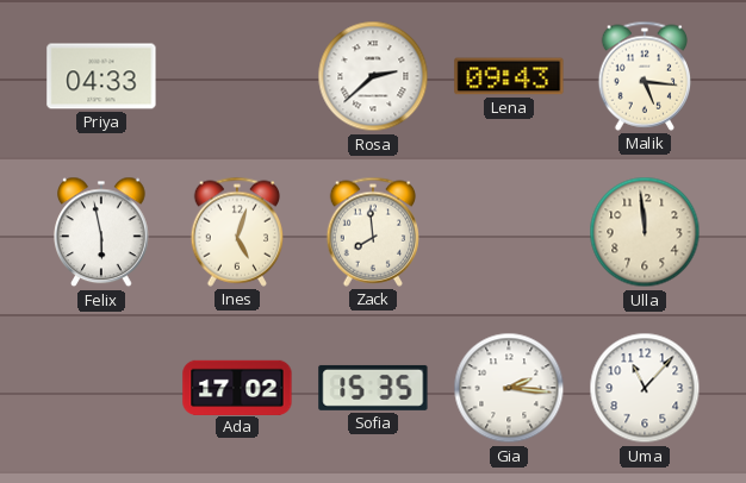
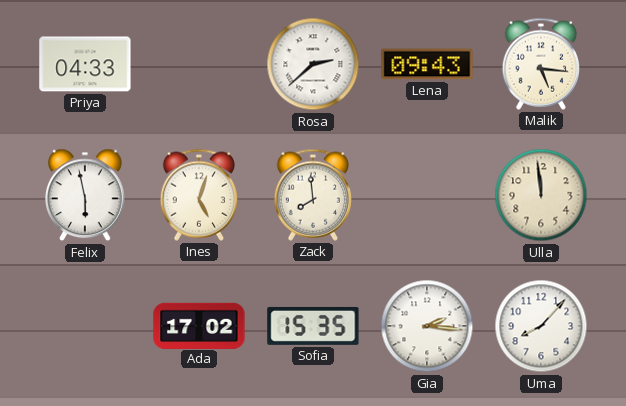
Uma: 11:07 -> 8:07
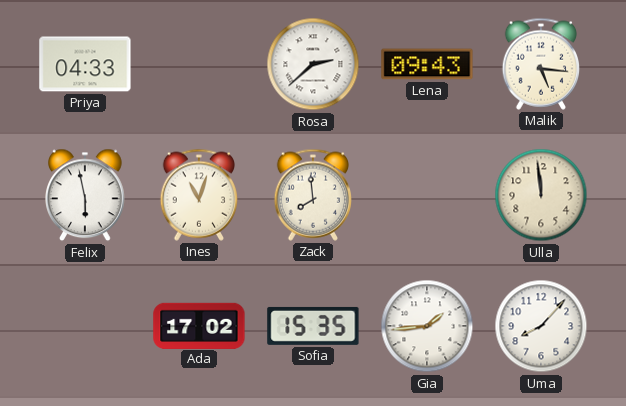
Ines: 5:03 -> 11:03
Gia: 2:16 -> 1:44
